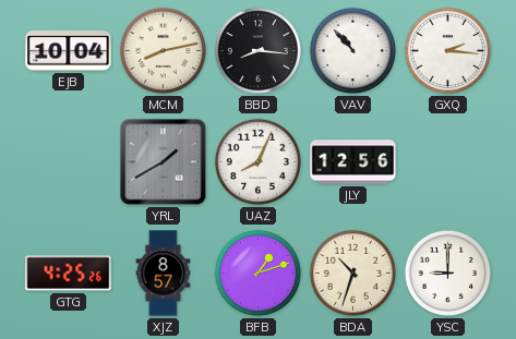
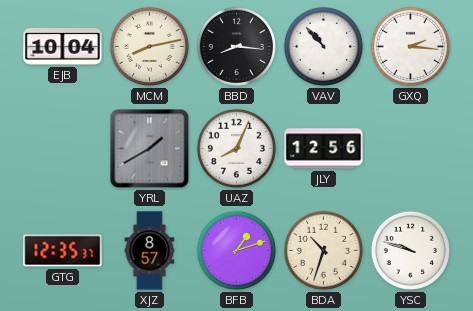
GTG: 4:25 -> 12:35
YSC: 9:00 -> 9:48
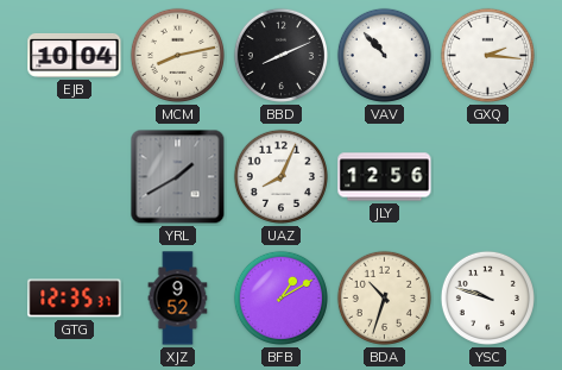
BBD: 8:16 -> 8:11
XJZ: 8:57 -> 9:52
BFB: 1:12 -> 1:10
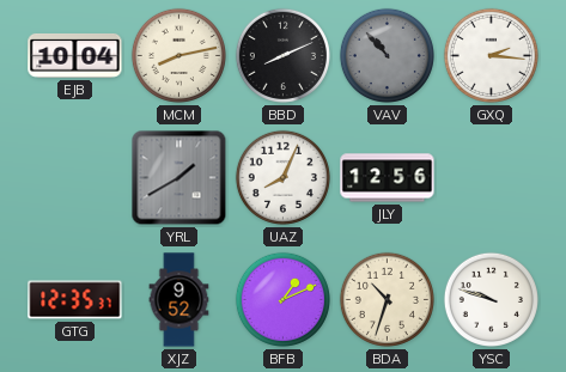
VAV dial: white -> grey
BFB: 1:10 -> 1:11
